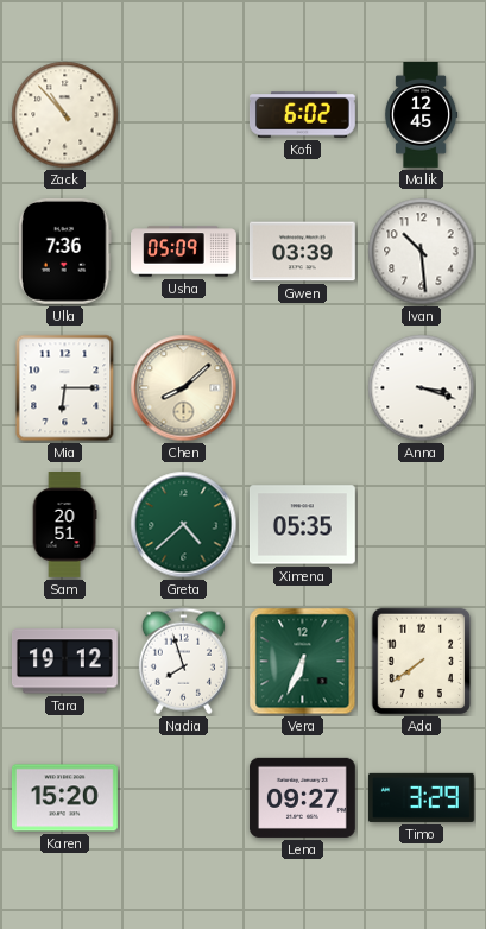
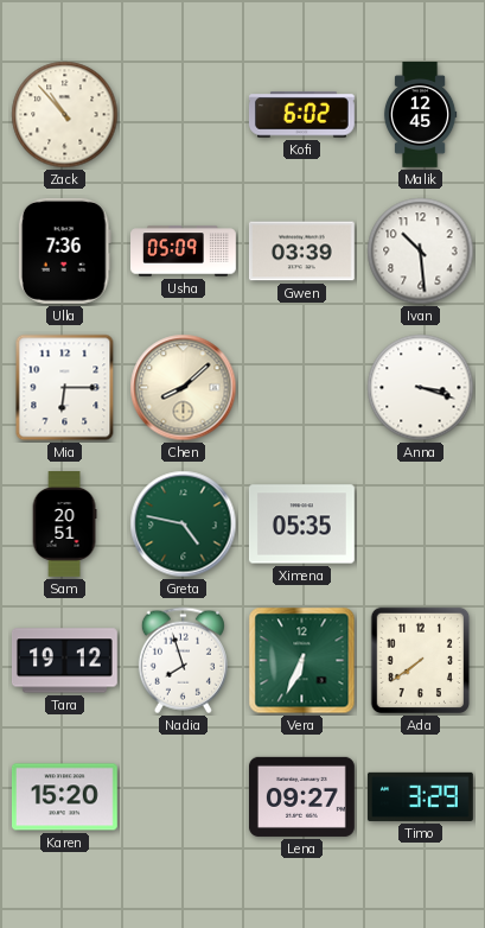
Greta: 4:38 -> 4:47
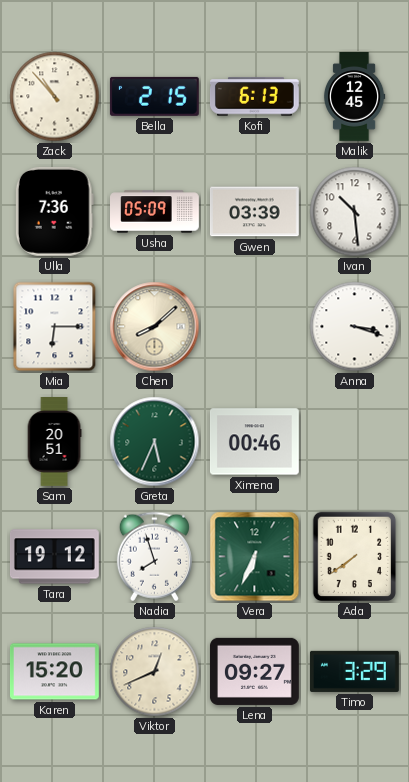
Bella: none -> 2:15
Kofi: 6:02 -> 6:13
Greta: 4:47 -> 5:34
Ximena: 05:35 -> 00:46
Viktor: none -> 12:41
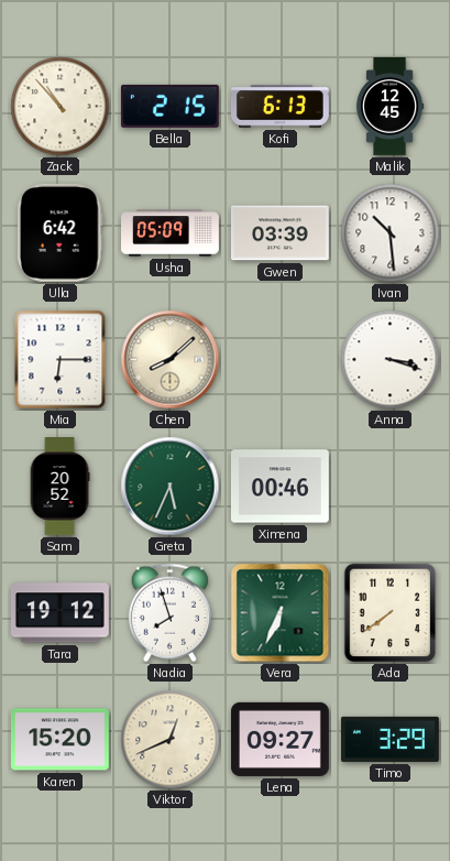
Ulla: 7:36 -> 6:42
Sam: 20:51 -> 20:52
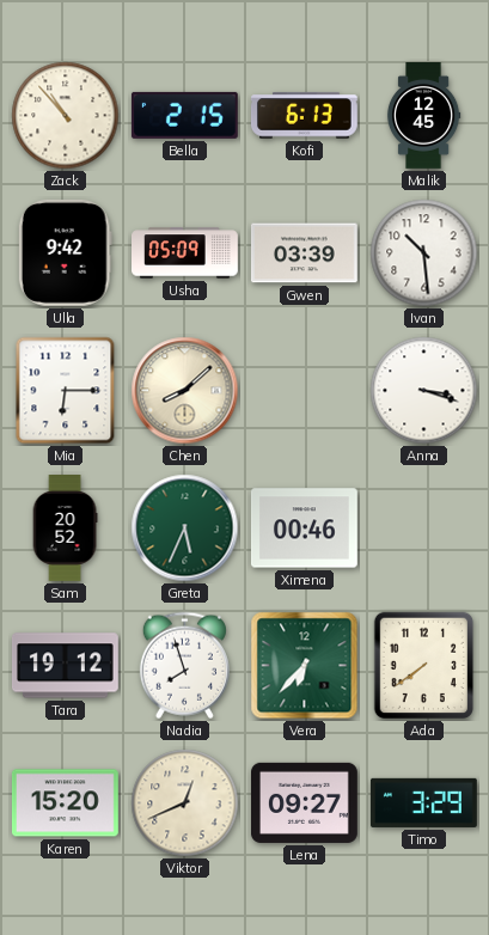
Ulla: 6:42 -> 9:42
Vera: 6:34 -> 6:37
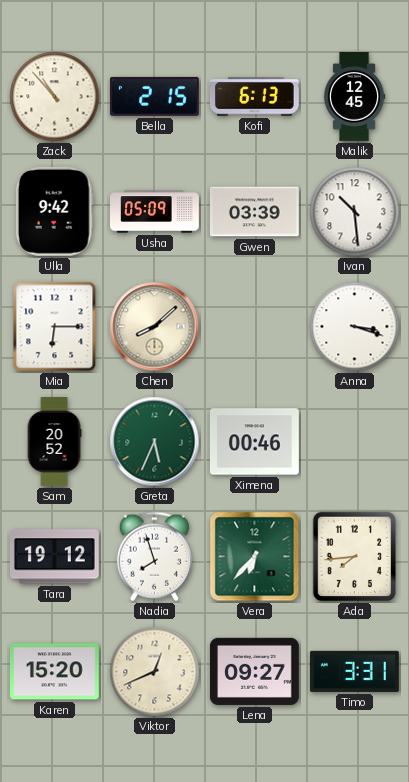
Ada: 7:39 -> 7:44
Timo: 3:29 -> 3:31
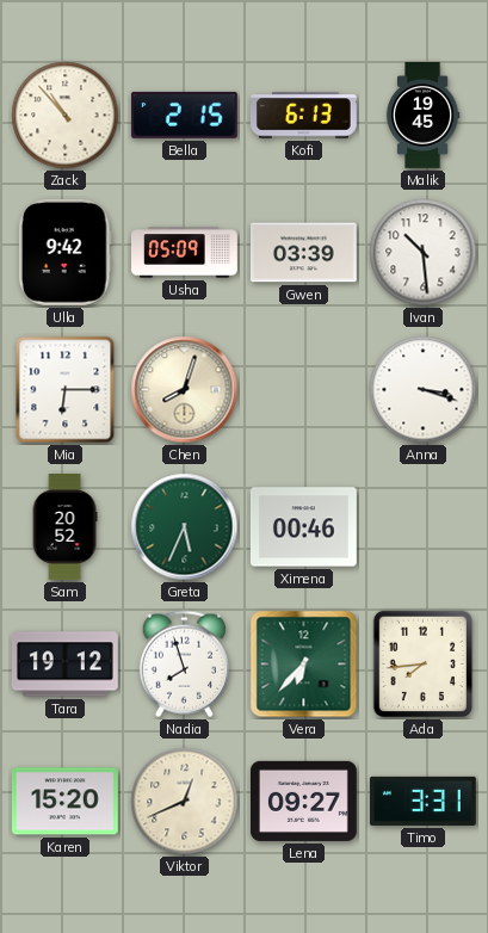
Malik: 12:45 -> 19:45
Chen: 8:08 -> 8:03
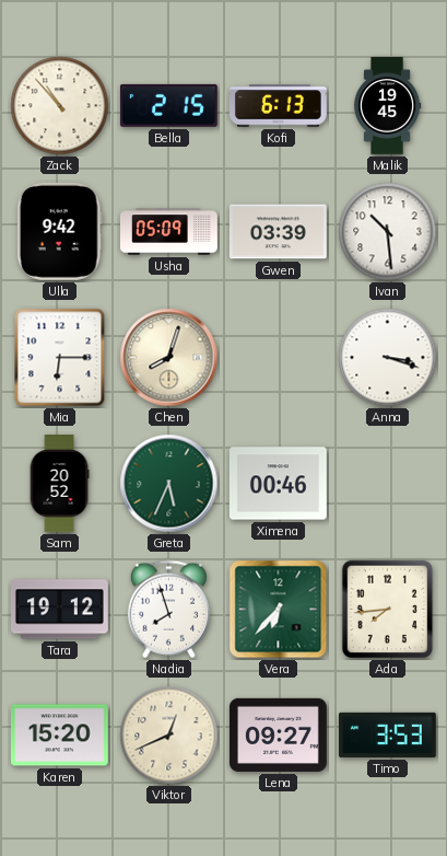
Timo: 3:31 -> 3:53
